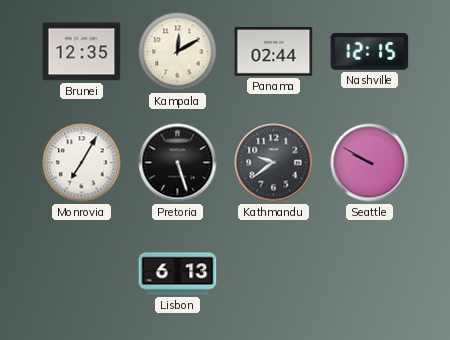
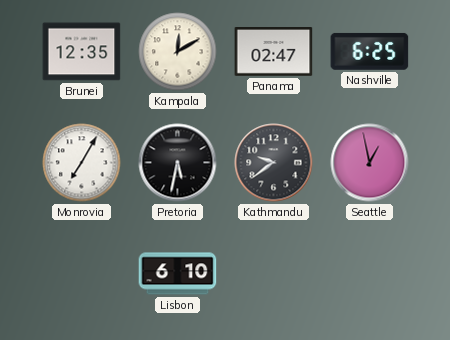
Panama: 02:44 -> 02:47
Nashville: 12:15 -> 6:25
Pretoria: 5:27 -> 5:32
Seattle: 9:50 -> 12:58
Lisbon: 6:13 -> 6:10
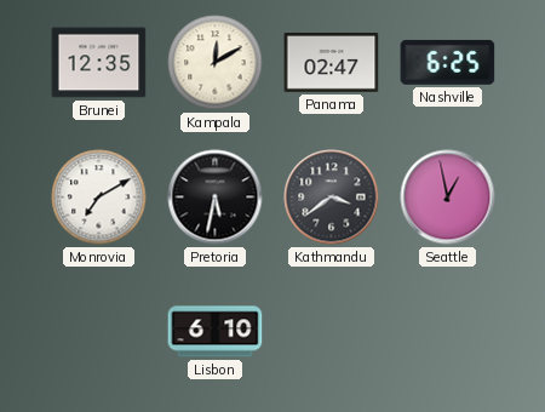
Monrovia: 7:05 -> 7:10
Kathmandu: 9:39 -> 3:39
